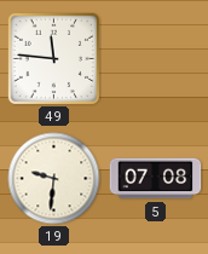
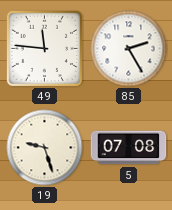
85: none -> 2:25
19: 9:31 -> 9:27
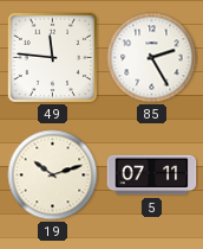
19: 9:27 -> 10:12
5: 07:08 -> 07:11
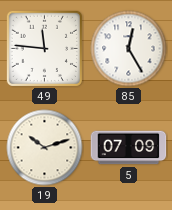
85: 2:25 -> 12:25
5: 07:11 -> 07:09
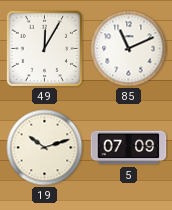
49: 11:46 -> 12:05
85: 12:25 -> 11:11
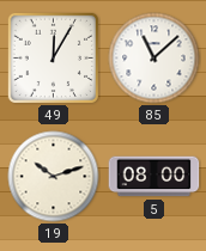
85: 11:11 -> 11:08
5: 07:09 -> 08:00
